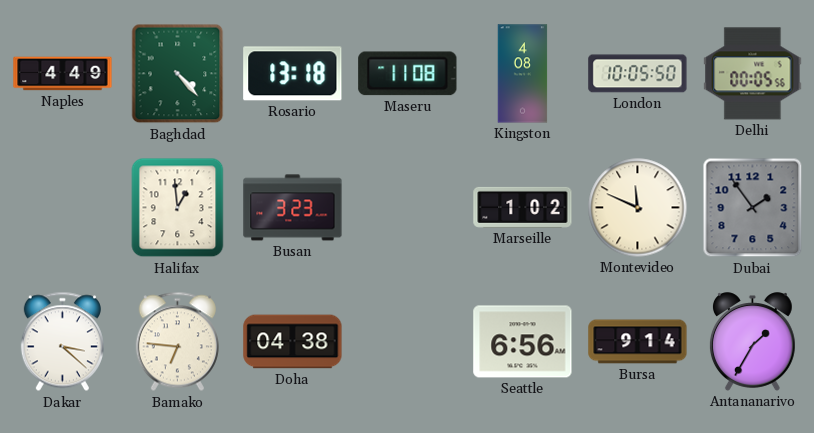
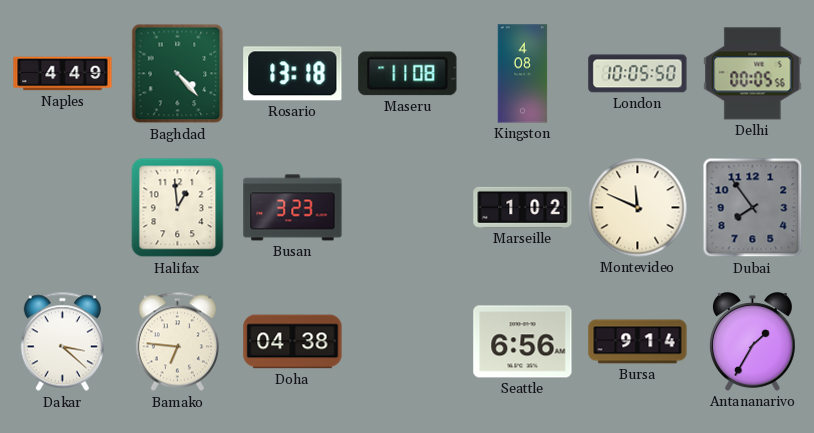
Dubai: 1:54 -> 7:54
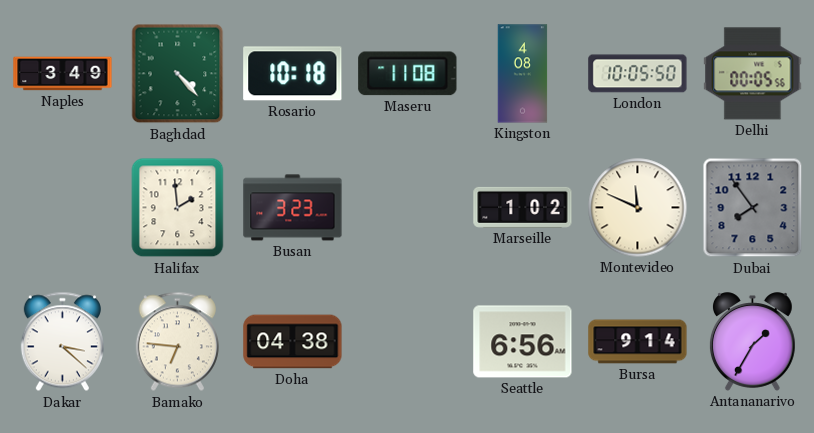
Naples: 4:49 -> 3:49
Rosario: 13:18 -> 10:18
Halifax: 12:59 -> 1:59
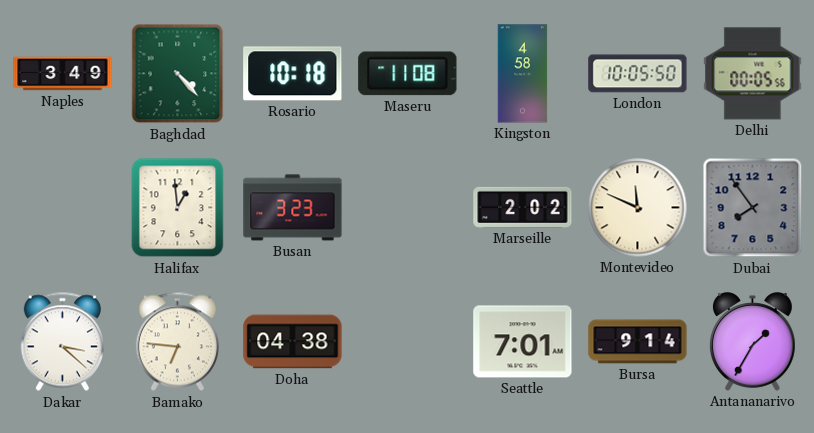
Kingston: 4:08 -> 4:58
Halifax: 1:59 -> 12:59
Marseille: 1:02 -> 2:02
Seattle: 6:56 -> 7:01
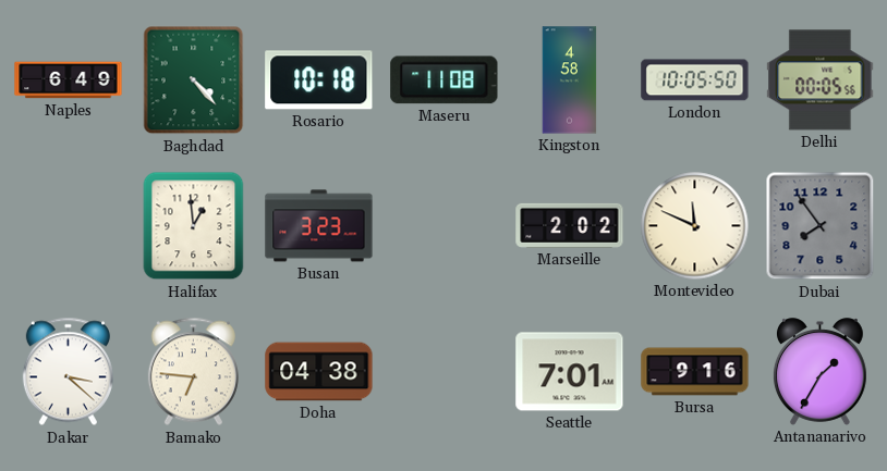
Naples: 3:49 -> 6:49
Bursa: 9:14 -> 9:16
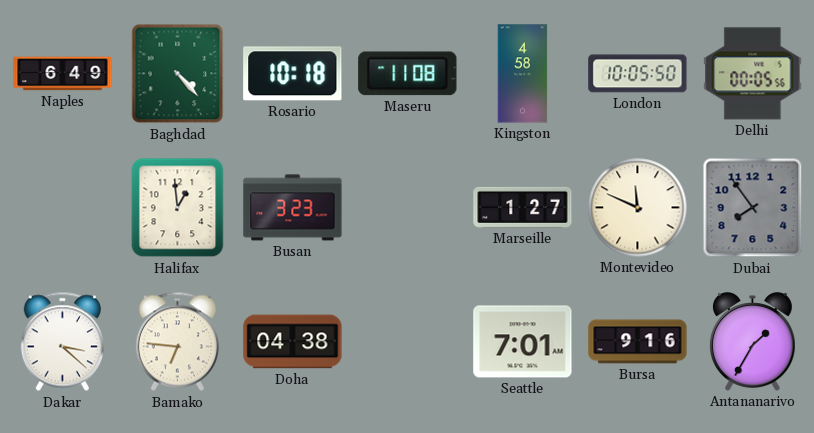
Marseille: 2:02 -> 1:27
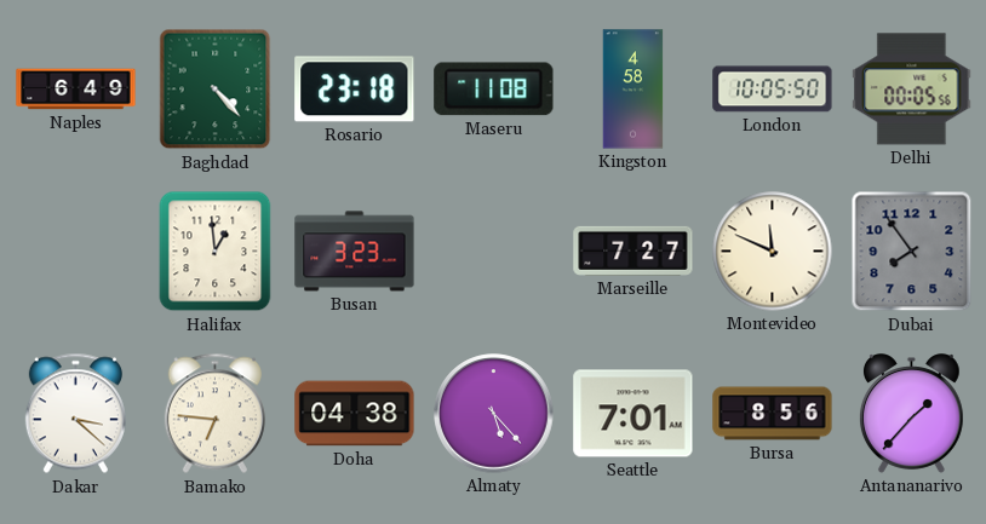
Rosario: 10:18 -> 23:18
Marseille: 1:27 -> 7:27
Almaty: none -> 5:23
Bursa: 9:16 -> 8:56
Antananarivo: 1:35 -> 1:37
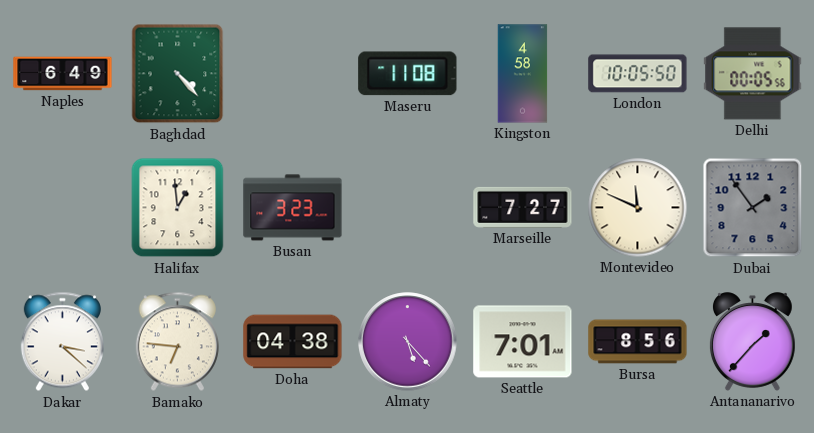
Rosario: 23:18 -> none
Dubai: 7:54 -> 1:54
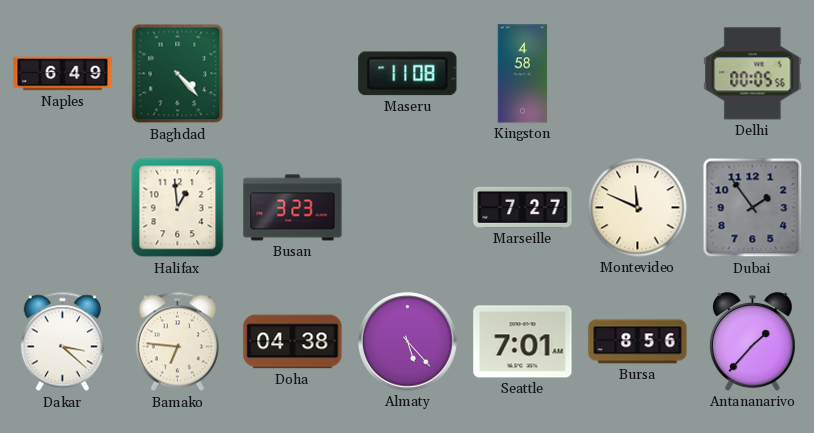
London: 10:05 -> none
